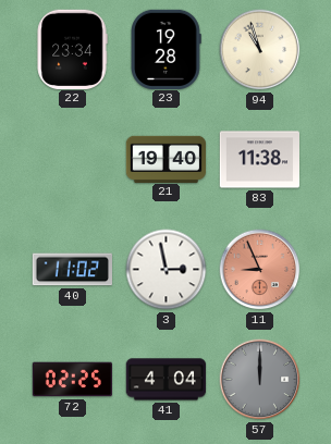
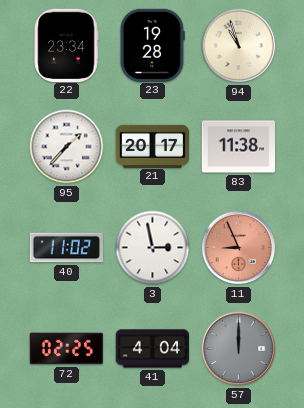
95: none -> 1:37
21: 19:40 -> 20:17
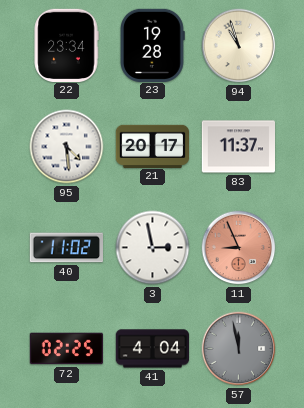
95: 1:37 -> 4:29
83: 11:38 -> 11:37
57: 12:00 -> 11:58
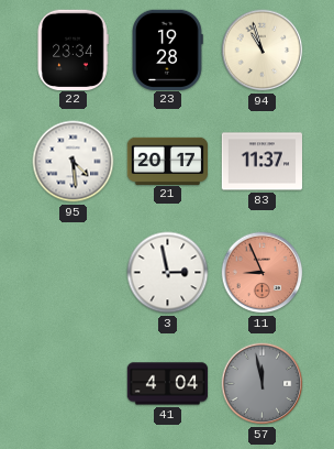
40: 11:02 -> none
72: 02:25 -> none
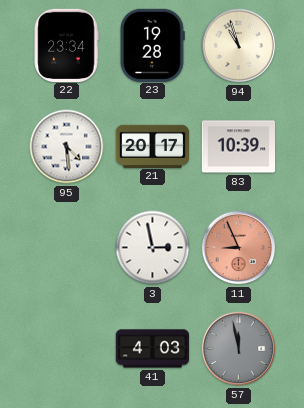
83: 11:37 -> 10:39
41: 4:04 -> 4:03
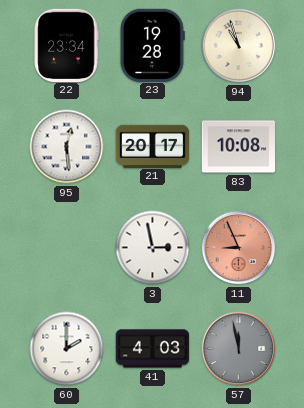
95: 4:29 -> 12:29
83: 10:39 -> 10:08
60: none -> 2:00
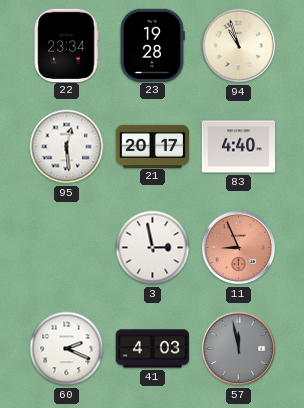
83: 10:08 -> 4:40
60: 2:00 -> 2:19
